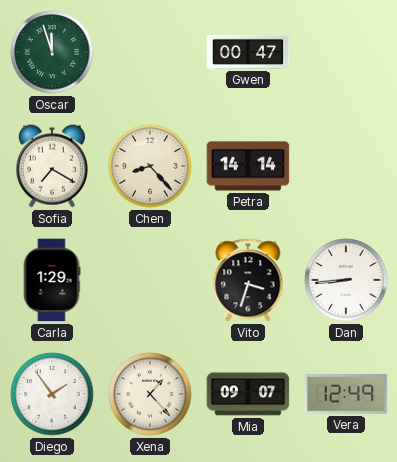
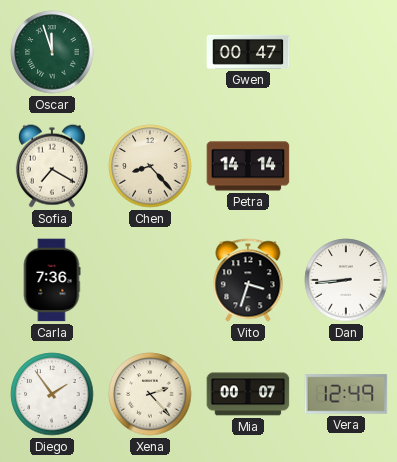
Carla: 1:29 -> 7:36
Xena: 1:23 -> 2:23
Mia: 09:07 -> 00:07
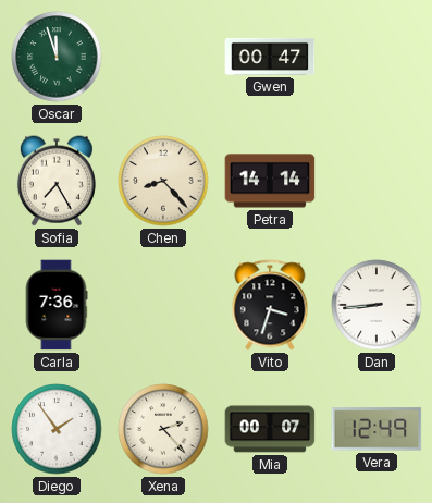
Sofia: 7:20 -> 7:25
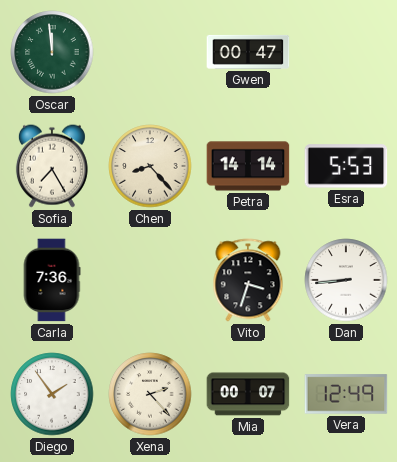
Oscar: 11:57 -> 11:59
Esra: none -> 5:53
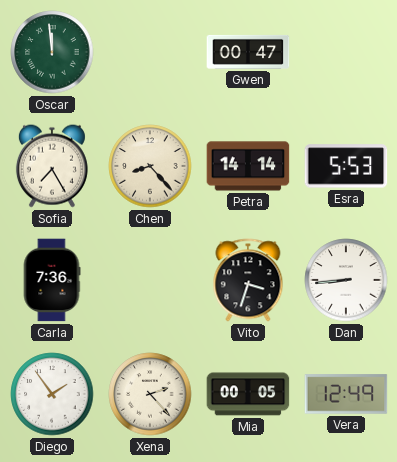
Mia: 00:07 -> 00:05
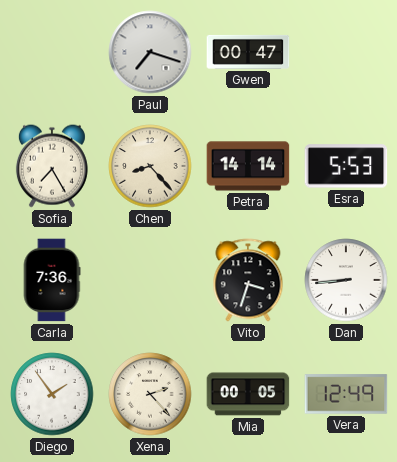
Oscar: 11:59 -> none
Paul: none -> 7:18
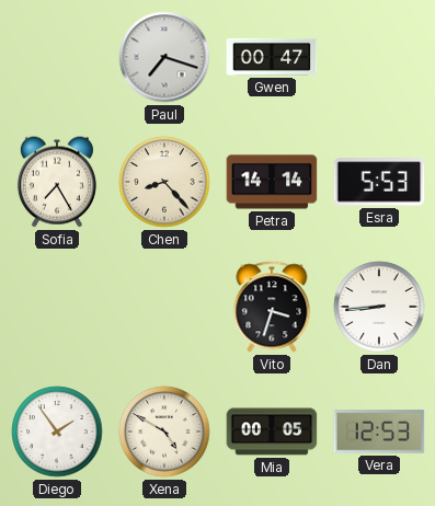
Carla: 7:36 -> none
Xena: 2:23 -> 4:50
Vera: 12:49 -> 12:53
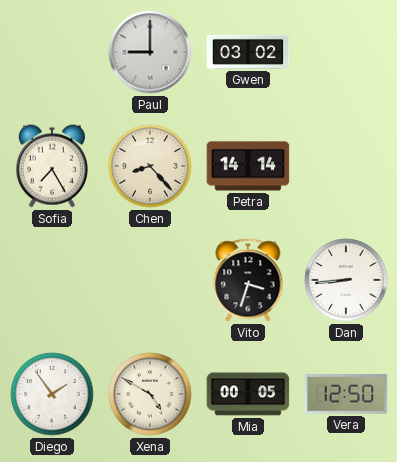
Paul: 7:18 -> 9:00
Gwen: 00:47 -> 03:02
Esra: 5:53 -> none
Vera: 12:53 -> 12:50
